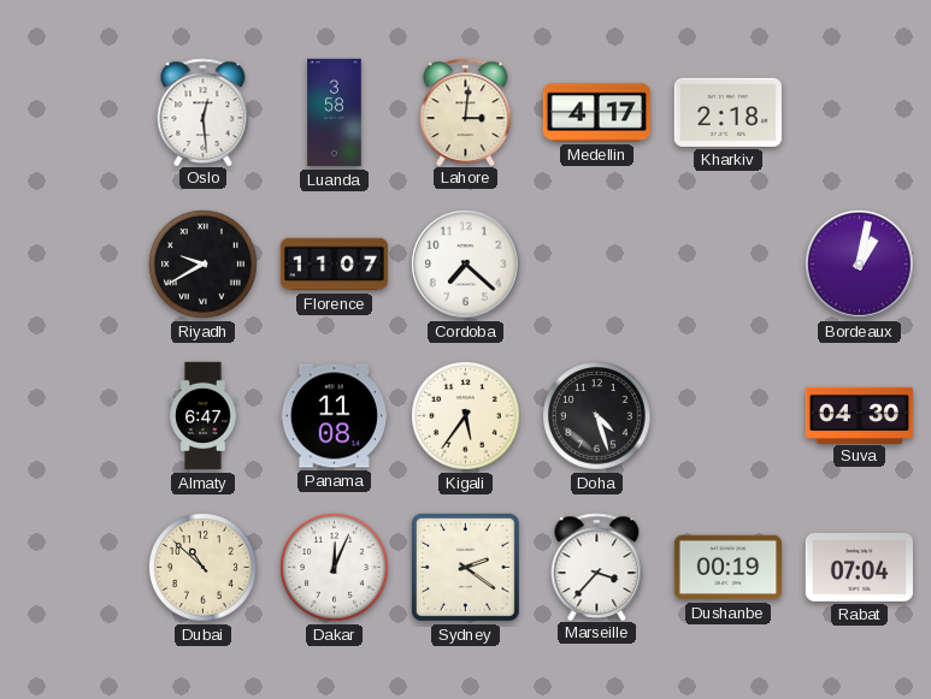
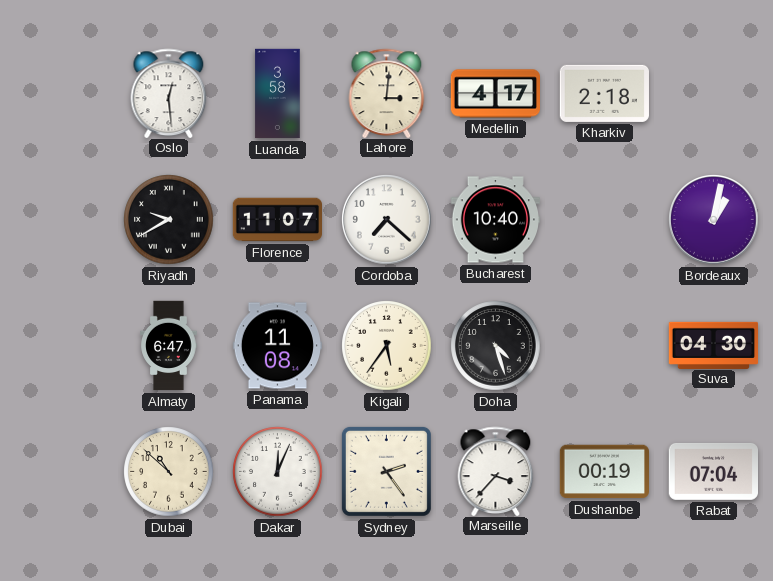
Bucharest: none -> 10:40
Sydney: 2:21 -> 2:24
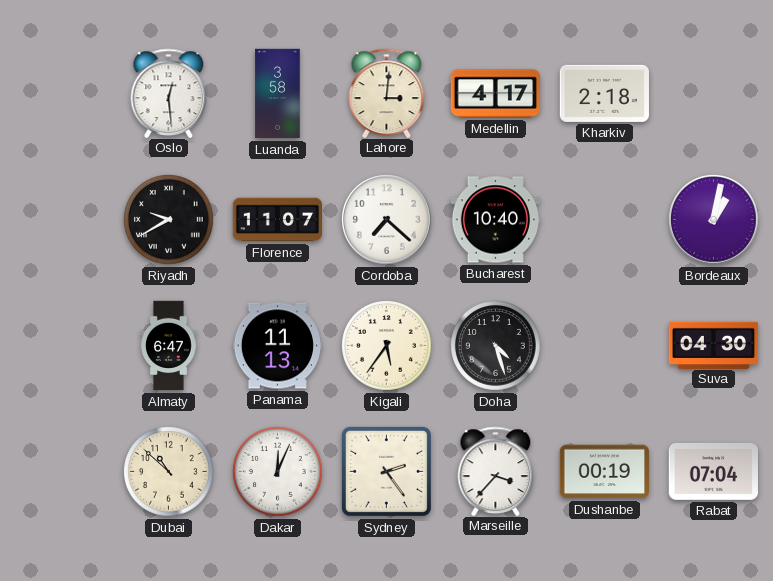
Panama: 11:08 -> 11:13
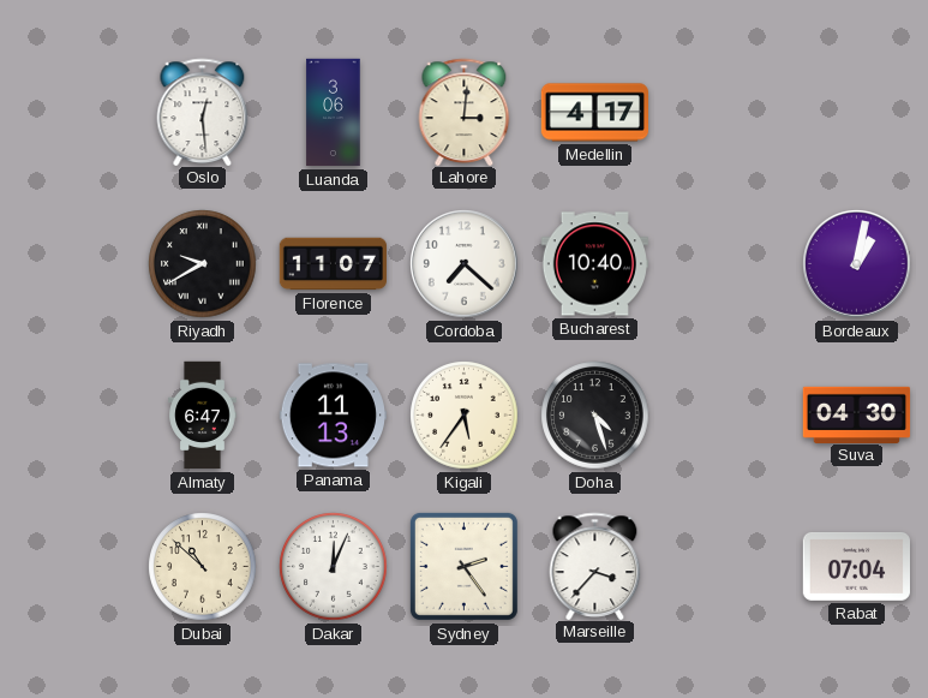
Luanda: 3:58 -> 3:06
Kharkiv: 2:18 -> none
Dushanbe: 00:19 -> none
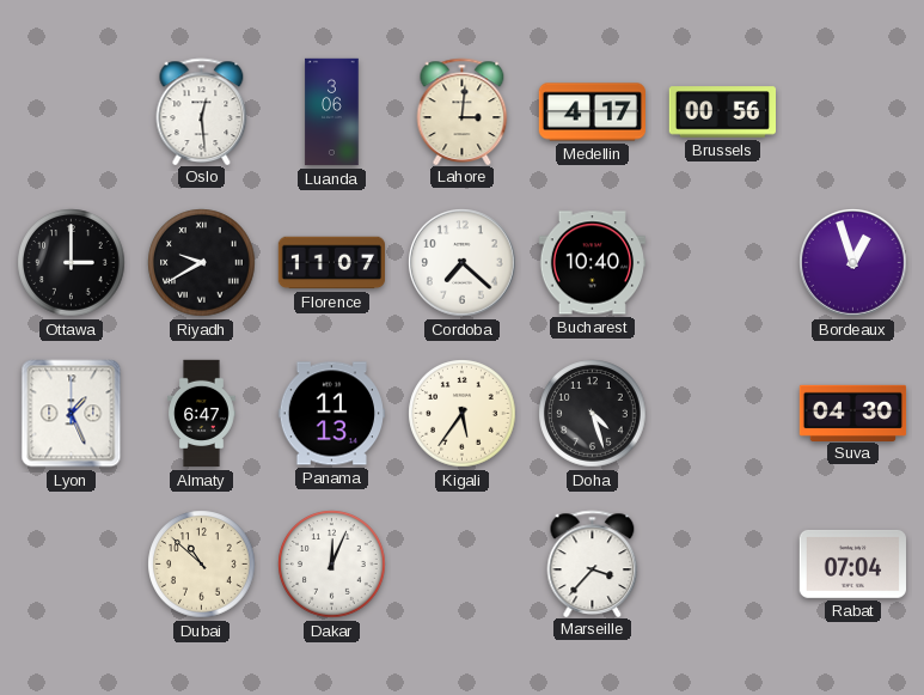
Brussels: none -> 00:56
Ottawa: none -> 3:00
Bordeaux: 1:02 -> 12:57
Lyon: none -> 1:26
Sydney: 2:24 -> none
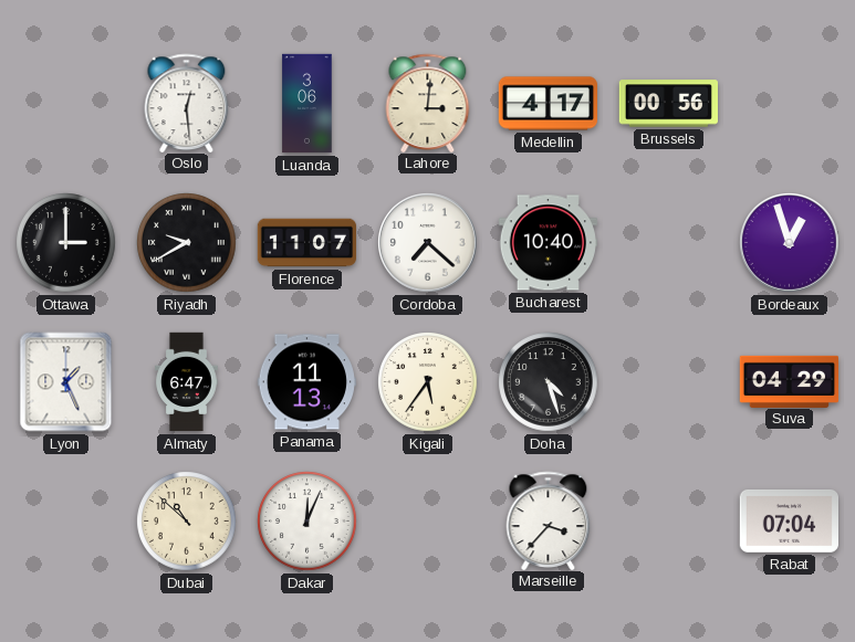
Suva: 04:30 -> 04:29
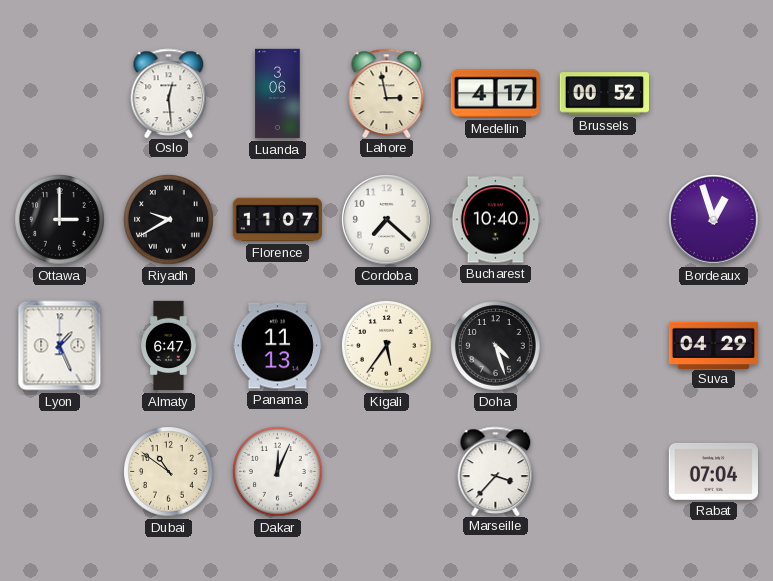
Lahore: 3:01 -> 2:58
Brussels: 00:56 -> 00:52
Dubai: 10:52 -> 10:51
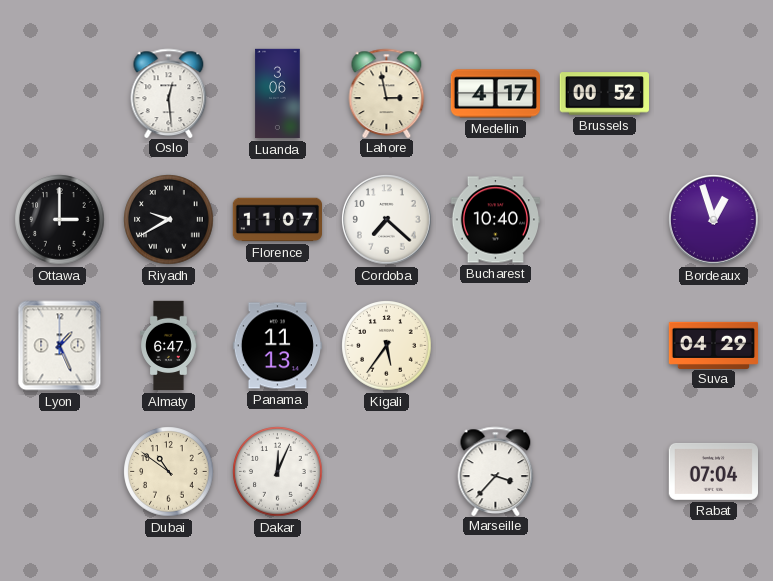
Doha: 4:27 -> none
